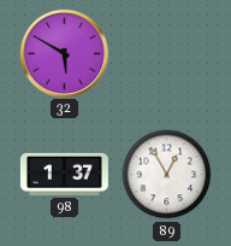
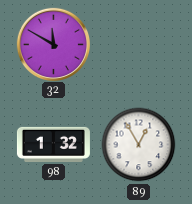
32: 5:50 -> 11:50
98: 1:37 -> 1:32
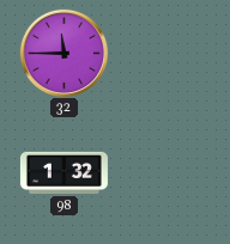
32: 11:50 -> 11:45
89: 12:55 -> none
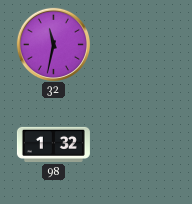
32: 11:45 -> 11:32
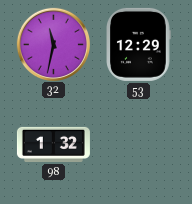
53: none -> 12:29
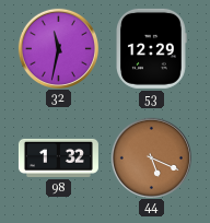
44: none -> 5:19
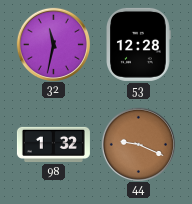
53: 12:29 -> 12:28
44: 5:19 -> 9:19
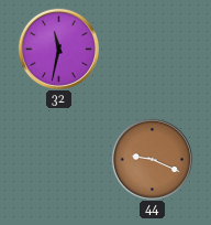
53: 12:28 -> none
98: 1:32 -> none
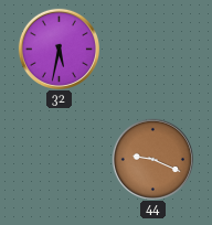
32: 11:32 -> 5:32
